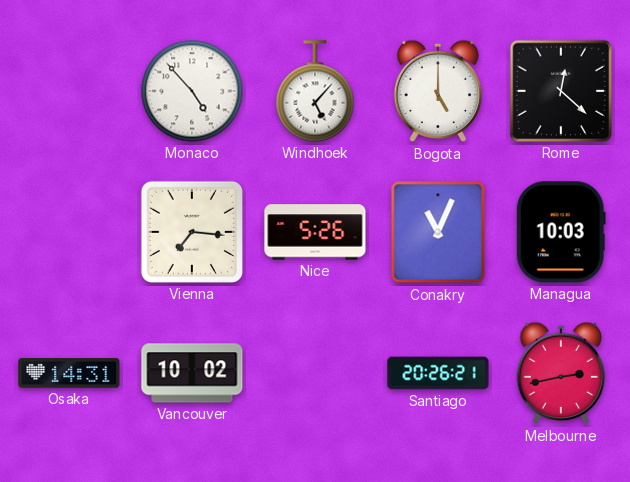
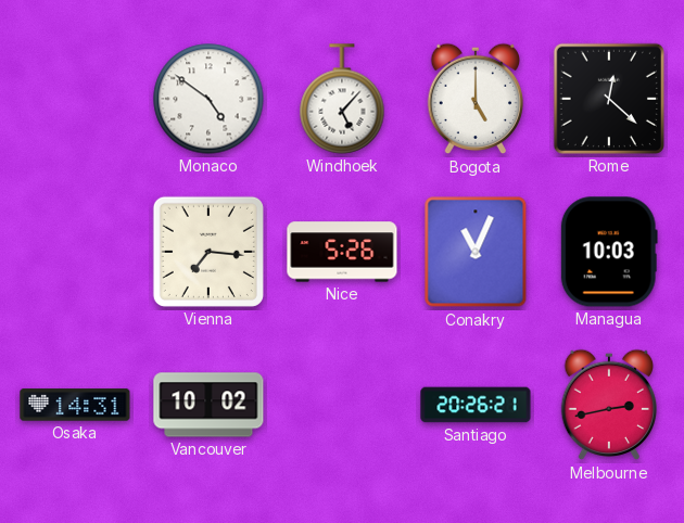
Monaco: 4:53 -> 4:51
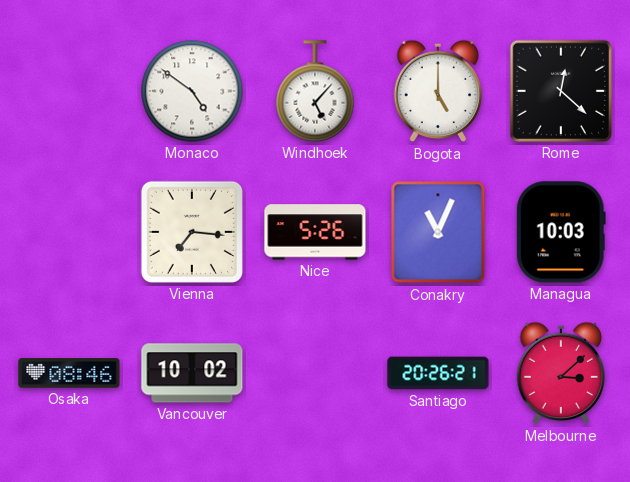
Osaka: 14:31 -> 08:46
Melbourne: 2:43 -> 3:08
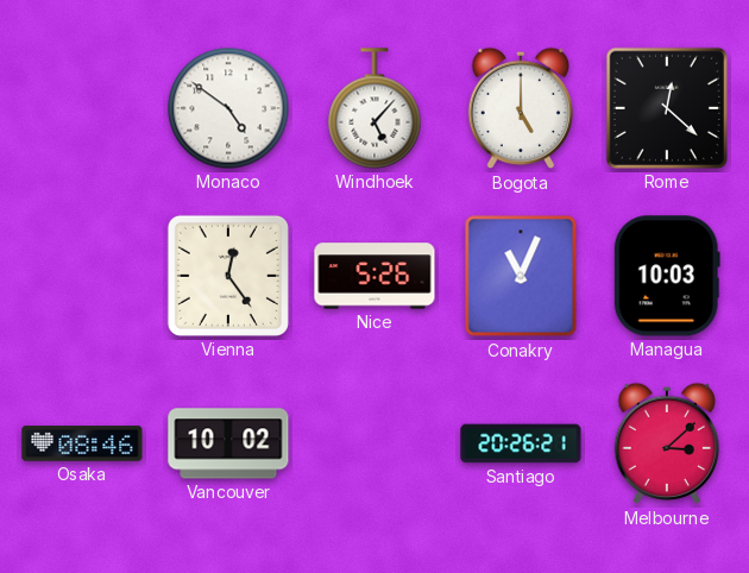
Vienna: 7:16 -> 12:24
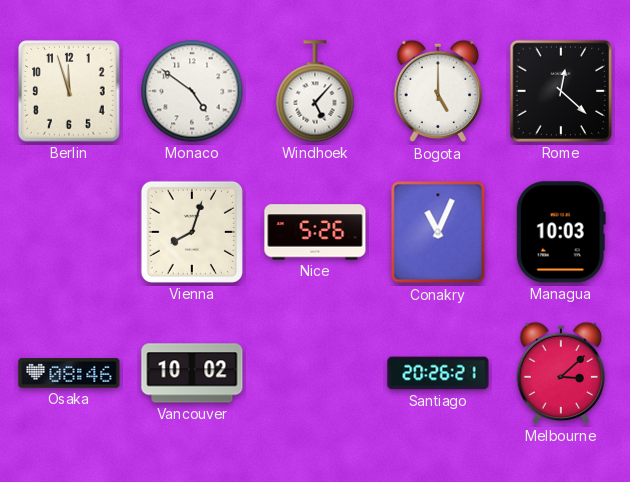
Berlin: none -> 11:57
Vienna: 12:24 -> 8:03
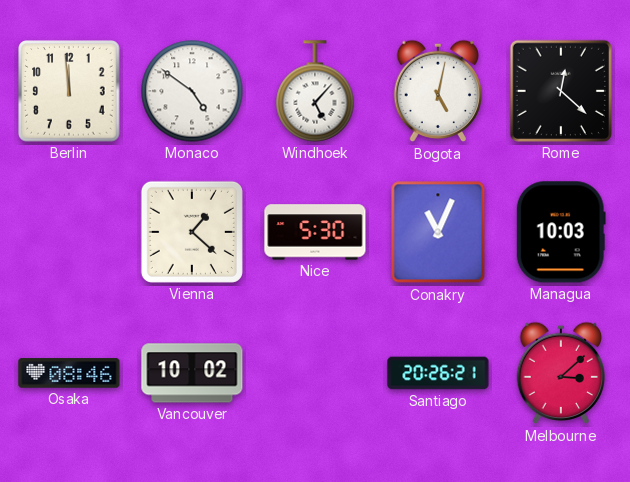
Berlin: 11:57 -> 11:59
Bogota: 5:00 -> 5:02
Vienna: 8:03 -> 1:22
Nice: 5:26 -> 5:30
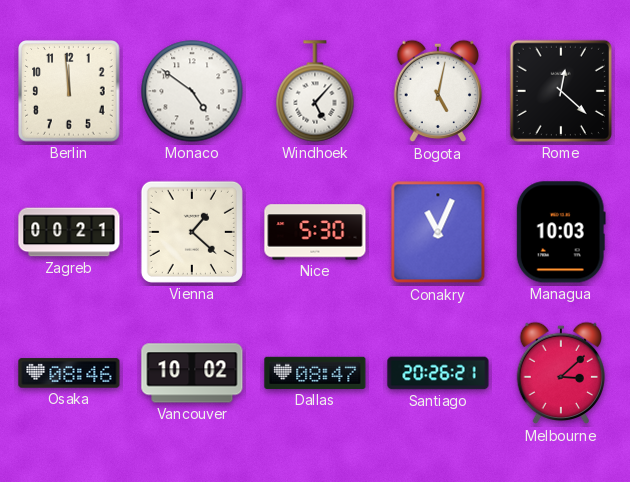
Zagreb: none -> 00:21
Dallas: none -> 08:47
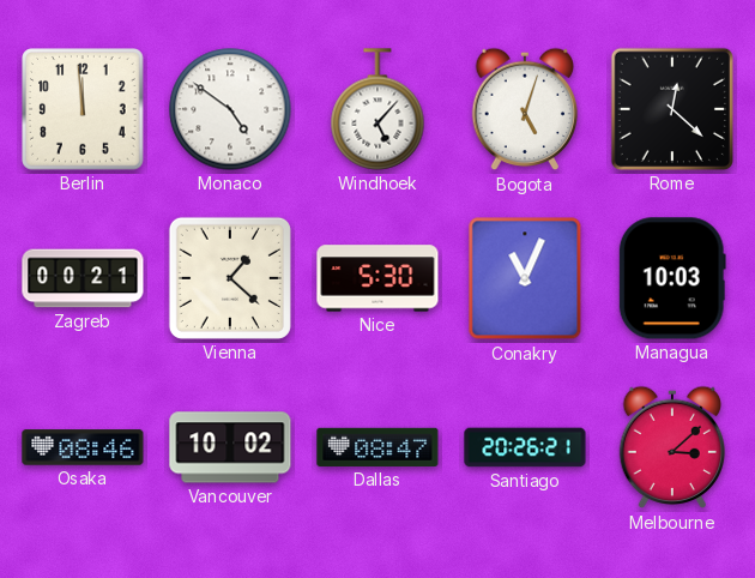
Bogota: 5:02 -> 5:03
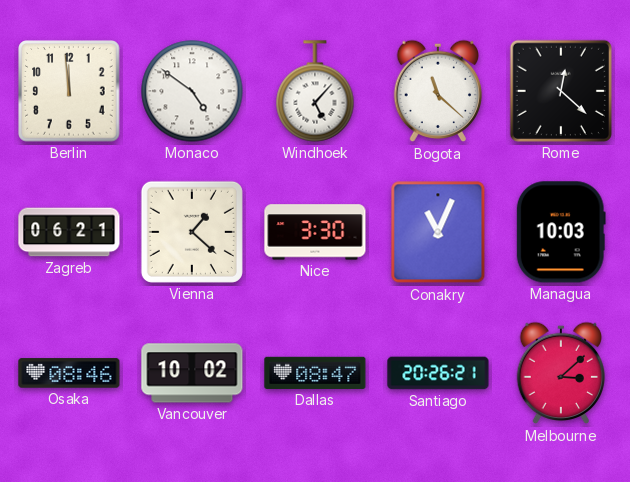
Bogota: 5:03 -> 11:22
Zagreb: 00:21 -> 06:21
Nice: 5:30 -> 3:30
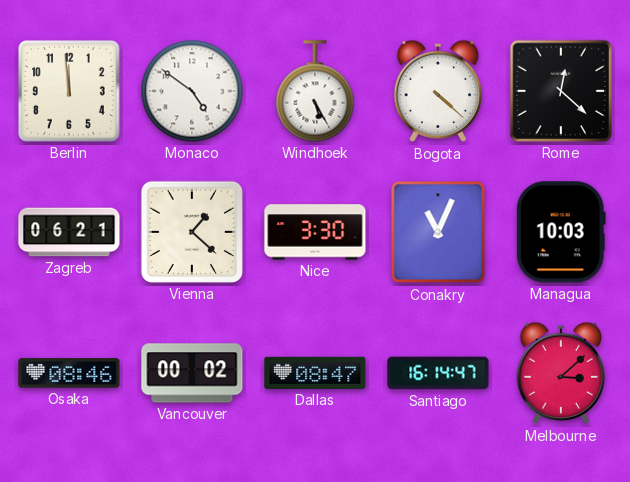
Windhoek: 5:07 -> 5:25
Bogota: 11:22 -> 4:22
Vancouver: 10:02 -> 00:02
Santiago: 20:26 -> 16:14
